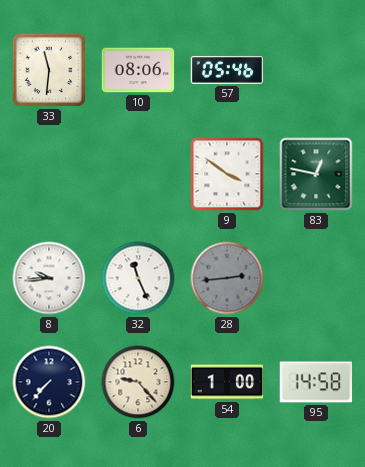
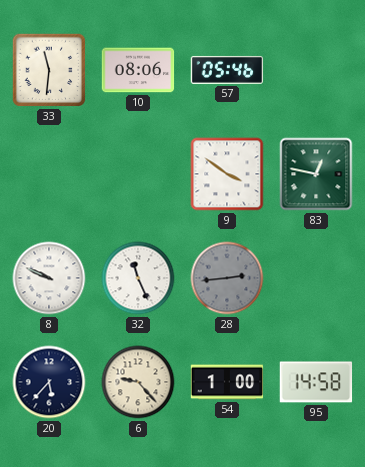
8: 9:44 -> 9:49
20: 7:37 -> 5:37
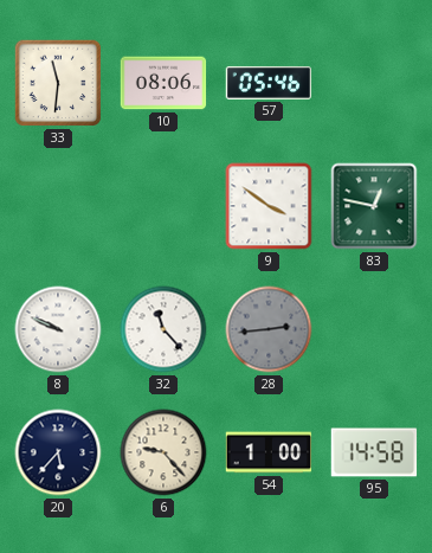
32: 11:26 -> 11:23
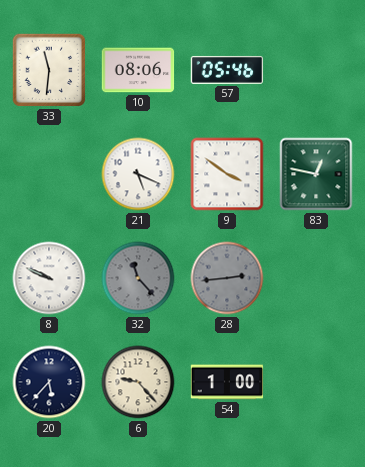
21: none -> 5:19
32 dial: white -> grey
95: 14:58 -> none
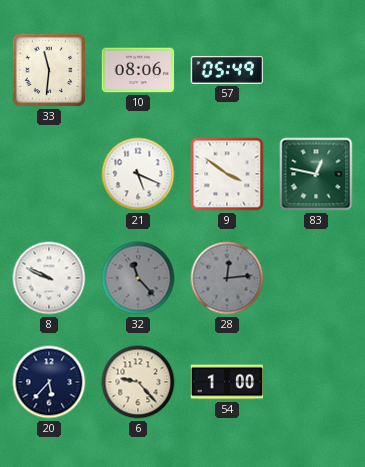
57: 05:46 -> 05:49
28: 2:44 -> 12:14
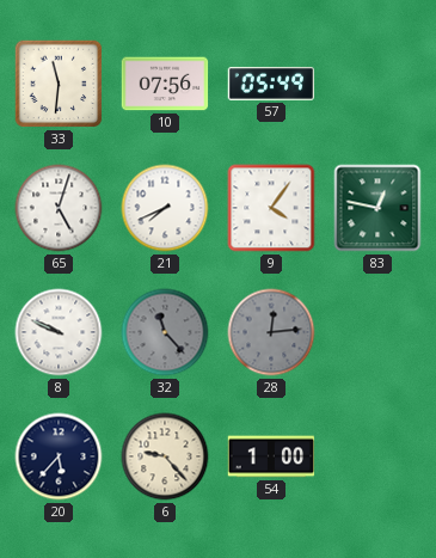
10: 08:06 -> 07:56
65: none -> 5:03
21: 5:19 -> 7:41
9: 3:51 -> 4:06
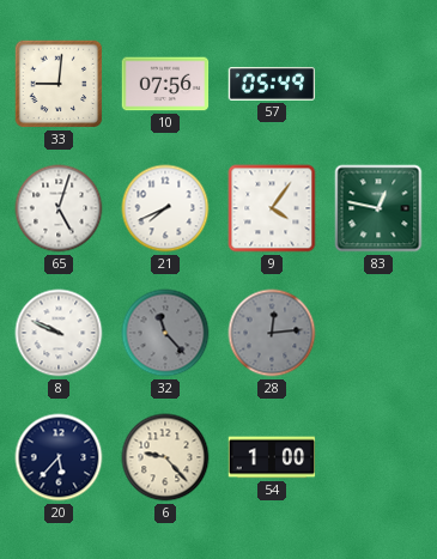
33: 11:31 -> 9:01
